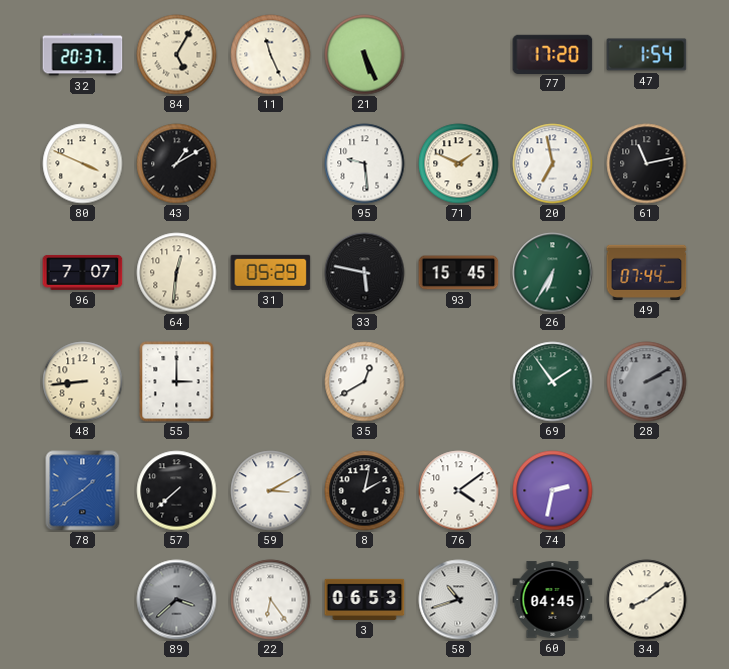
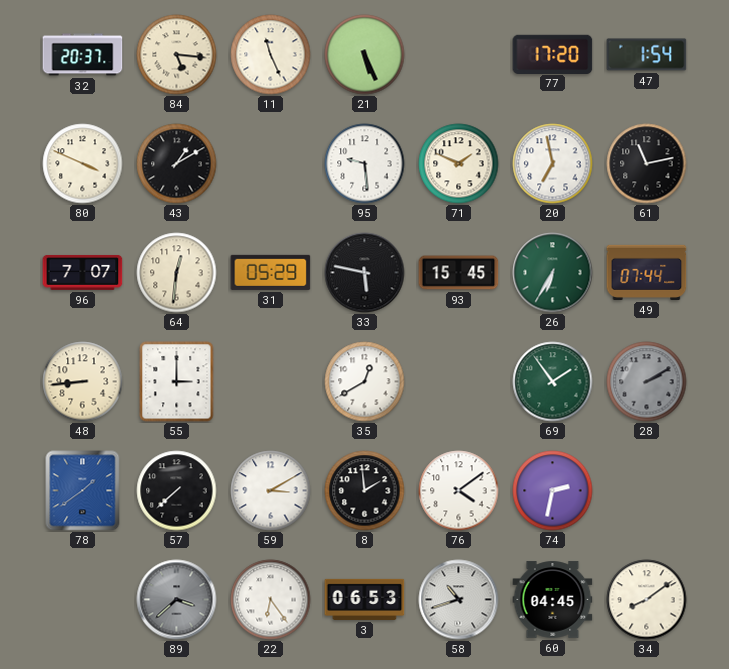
84: 5:05 -> 5:16
8: 2:02 -> 1:59
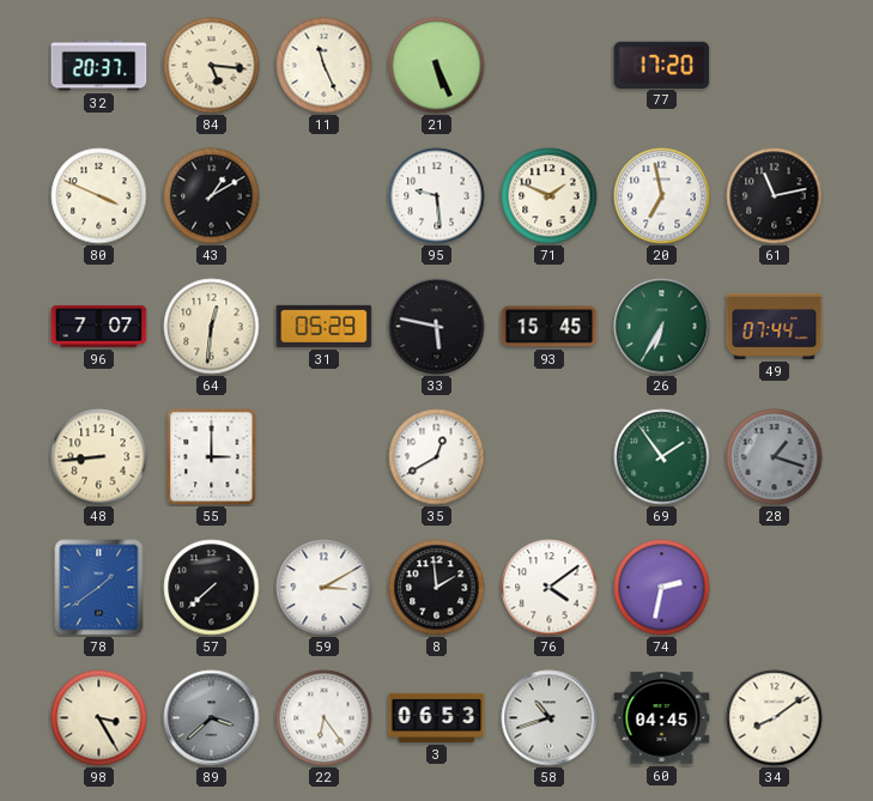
47: 1:54 -> none
28: 2:10 -> 1:18
98: none -> 3:25
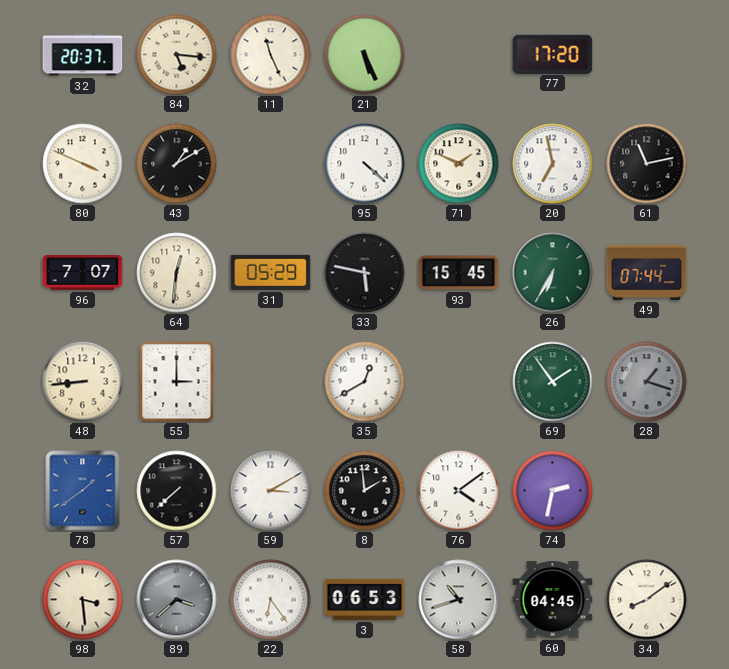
95: 9:29 -> 4:22
98: 3:25 -> 3:29
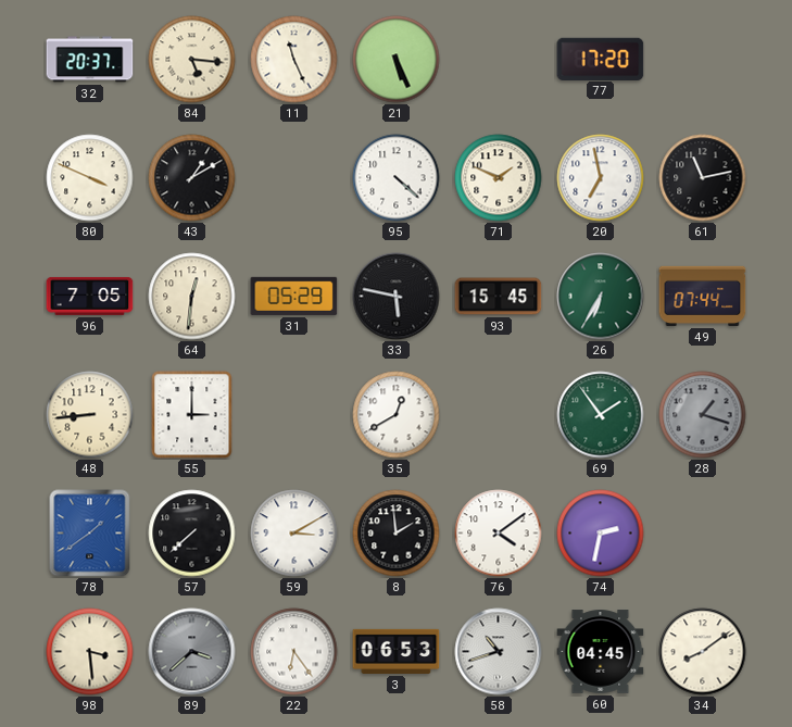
96: 7:07 -> 7:05
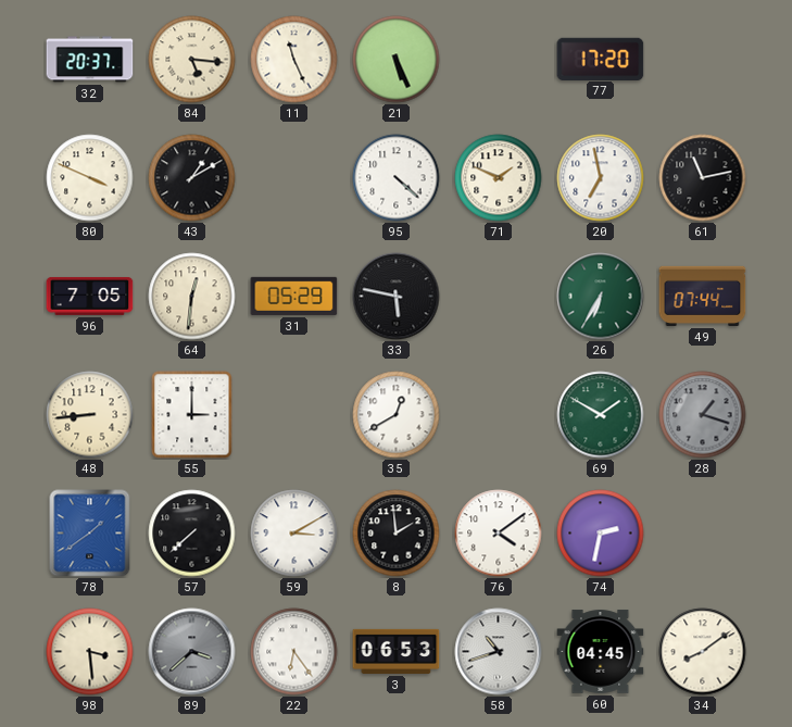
93: 15:45 -> none
69: 1:54 -> 1:50
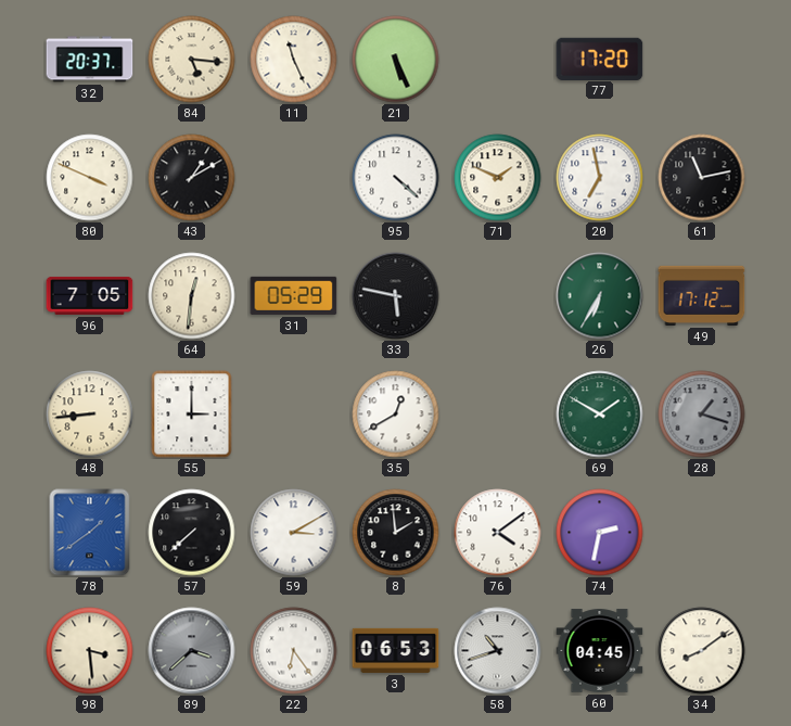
49: 07:44 -> 17:12
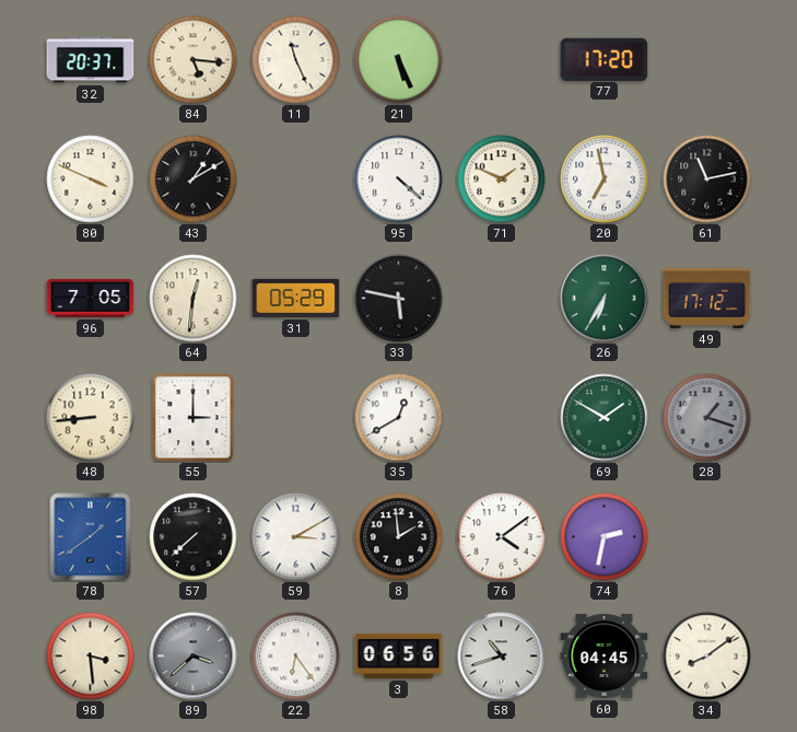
3: 06:53 -> 06:56
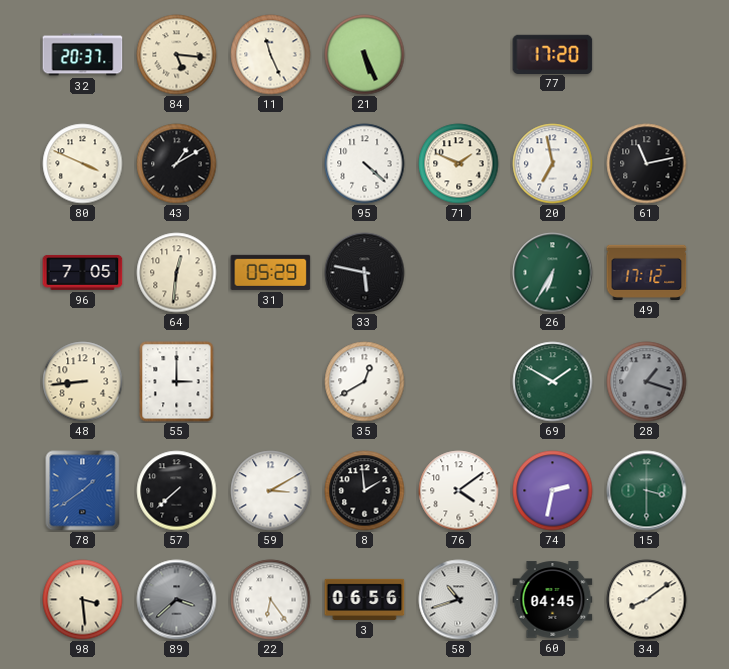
15: none -> 3:30
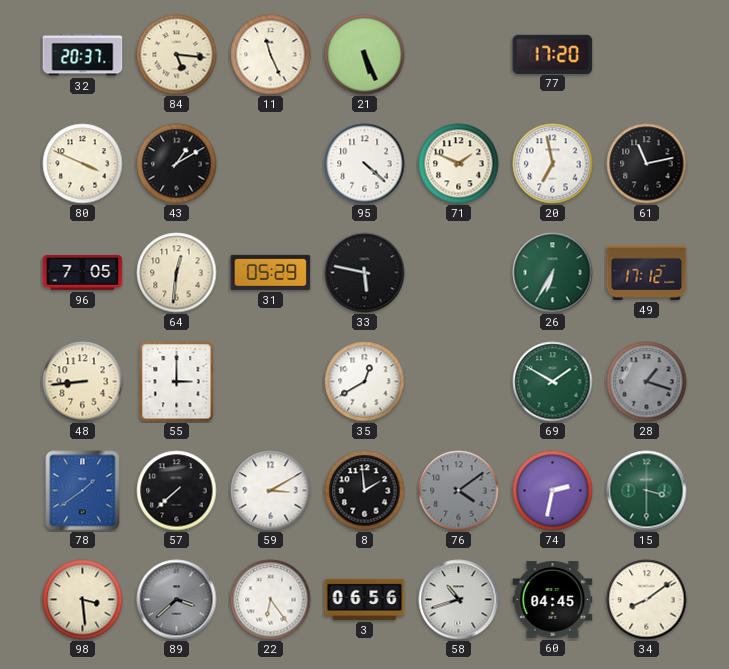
76 dial: white -> grey
